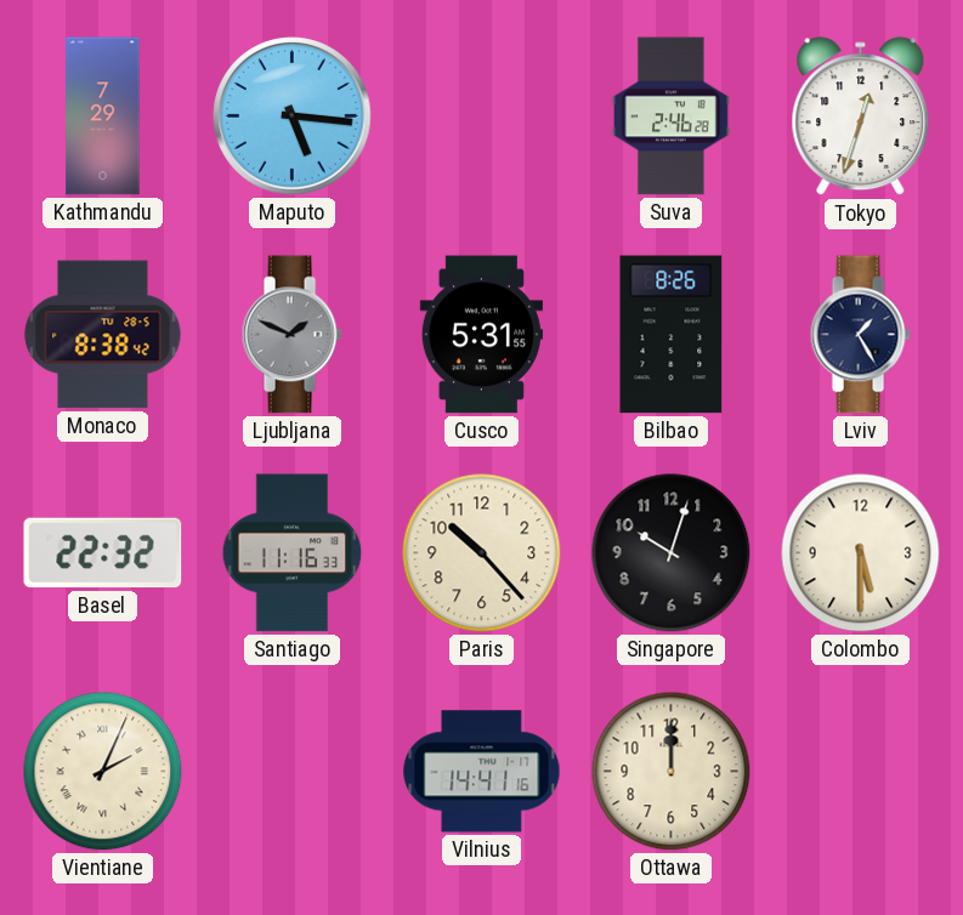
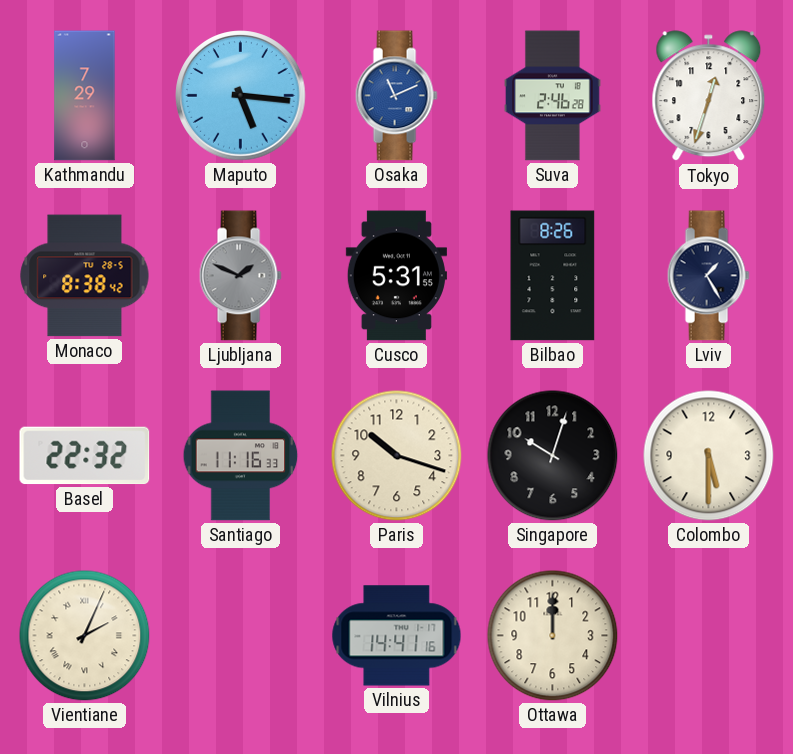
Osaka: none -> 11:11
Paris: 10:23 -> 10:18
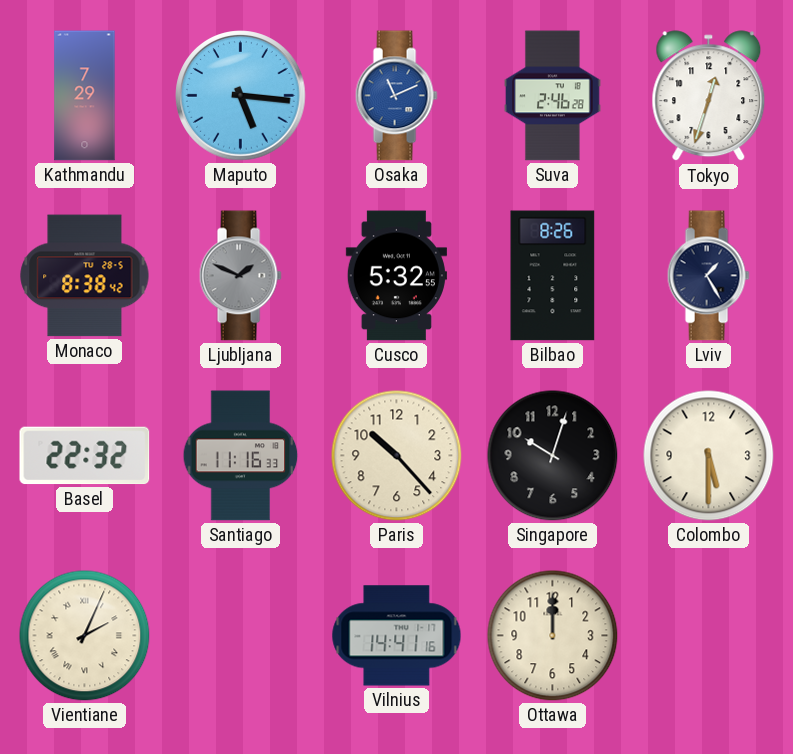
Cusco: 5:31 -> 5:32
Paris: 10:18 -> 10:23
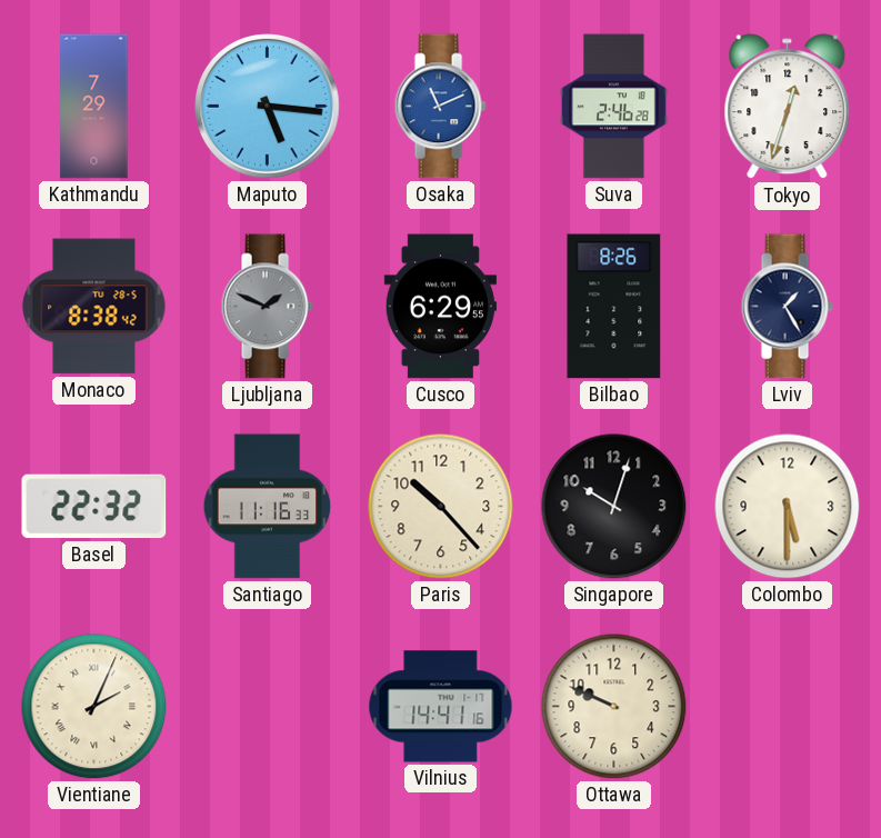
Cusco: 5:32 -> 6:29
Ottawa: 12:00 -> 9:49
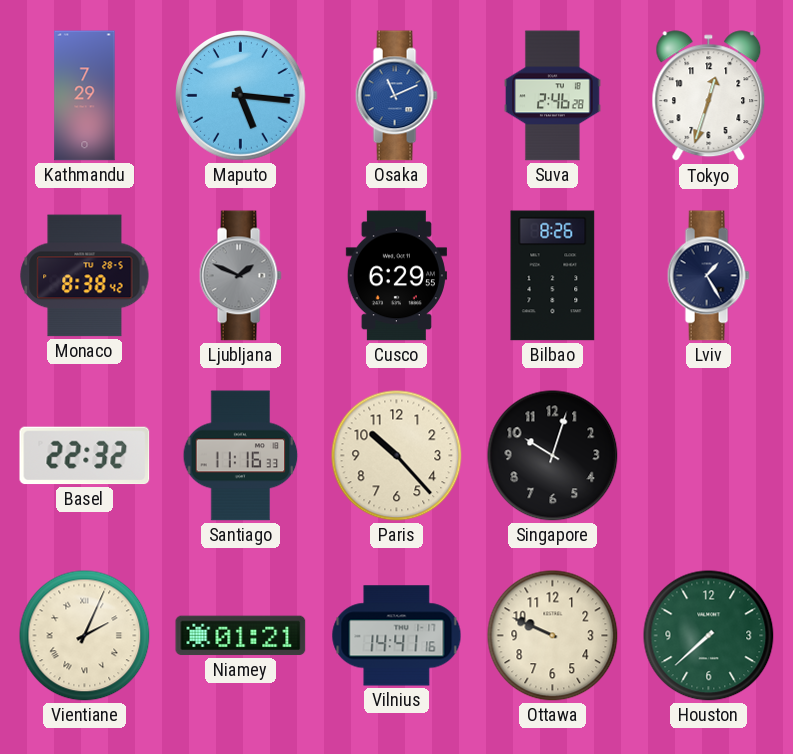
Colombo: 5:30 -> none
Niamey: none -> 01:21
Houston: none -> 7:38
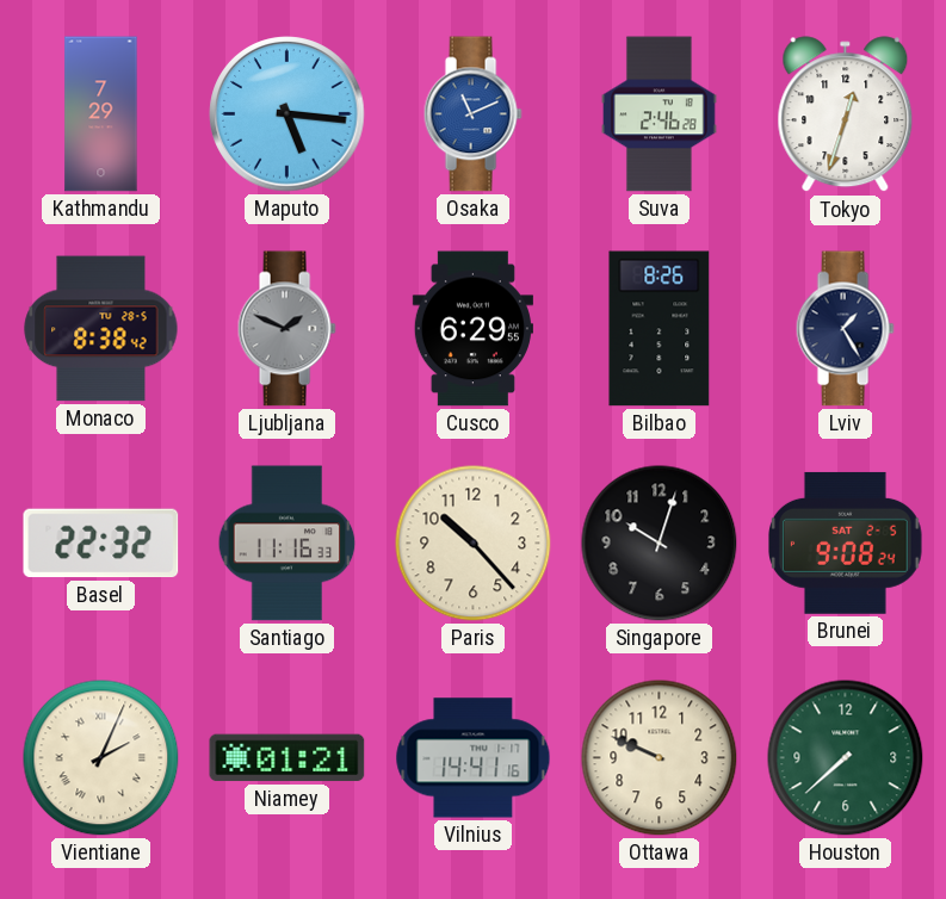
Brunei: none -> 9:08
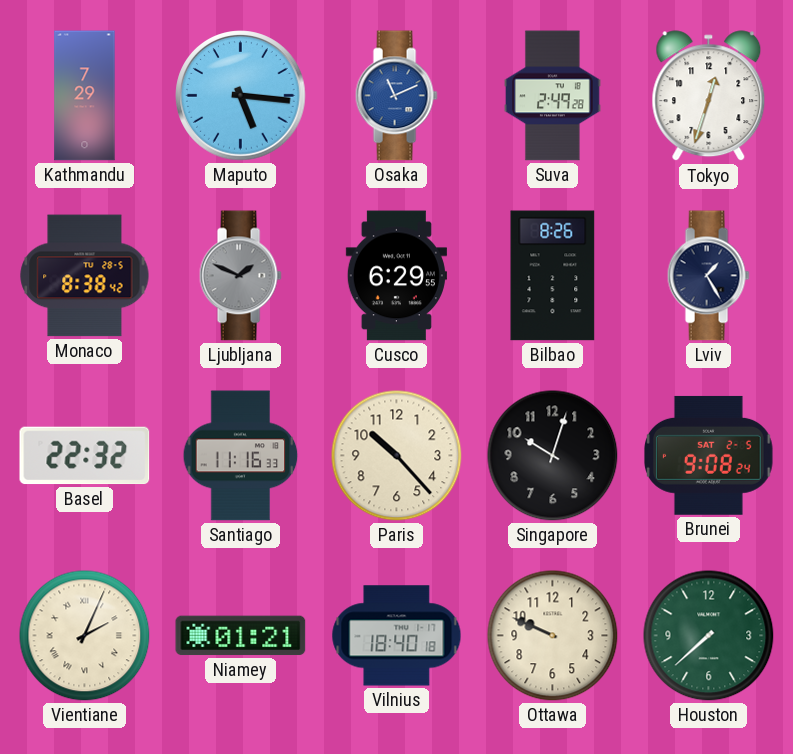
Suva: 2:46 -> 2:49
Vilnius: 14:41 -> 18:40
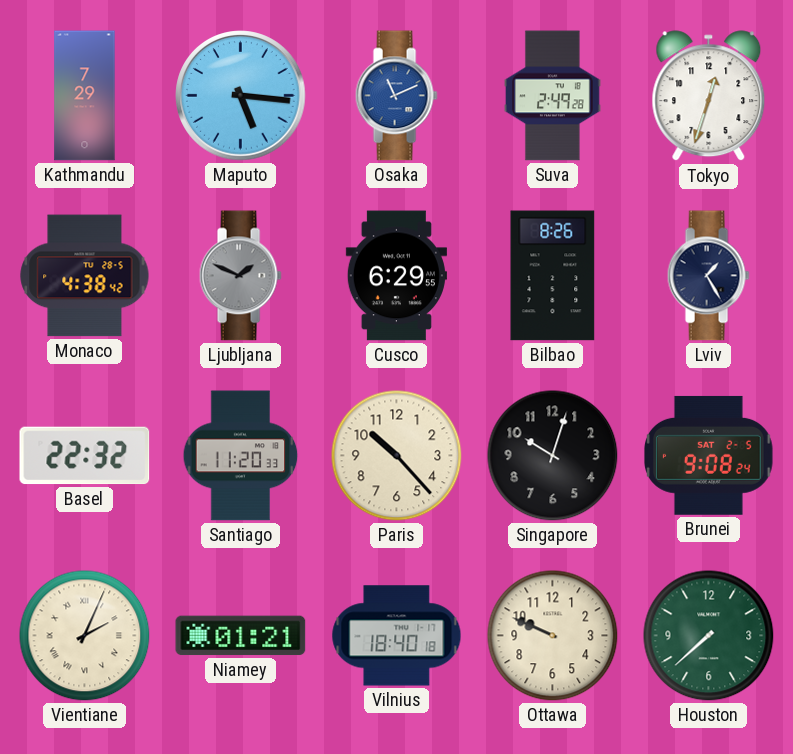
Monaco: 8:38 -> 4:38
Santiago: 11:16 -> 11:20
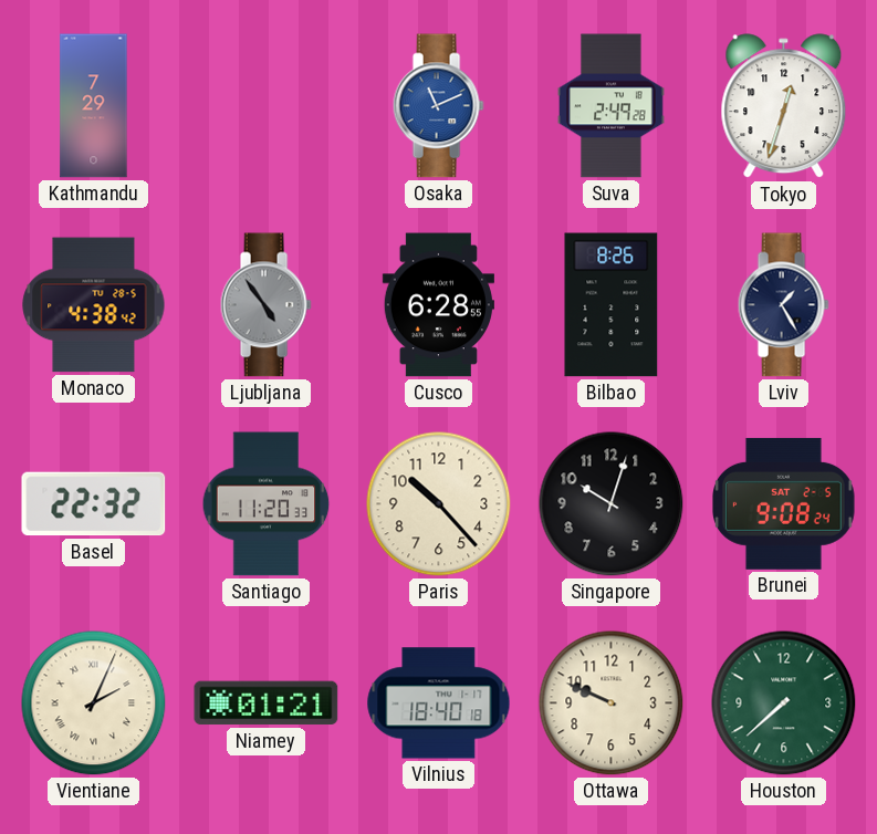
Maputo: 5:16 -> none
Ljubljana: 1:49 -> 4:54
Cusco: 6:29 -> 6:28
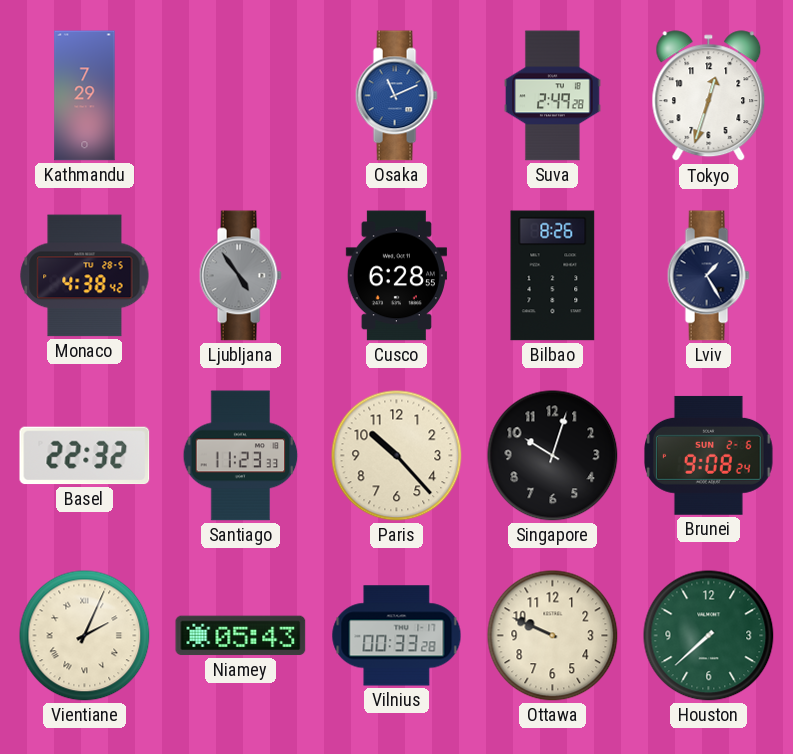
Santiago: 11:20 -> 11:23
Brunei date: SAT 2-5 -> SUN 2-6
Niamey: 01:21 -> 05:43
Vilnius: 18:40 -> 00:33
